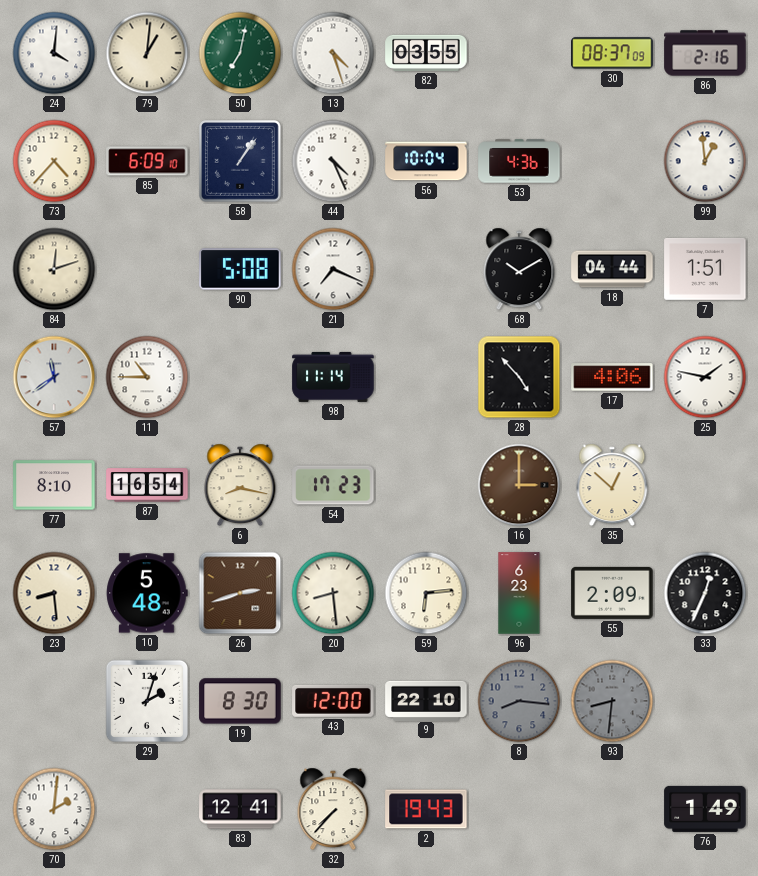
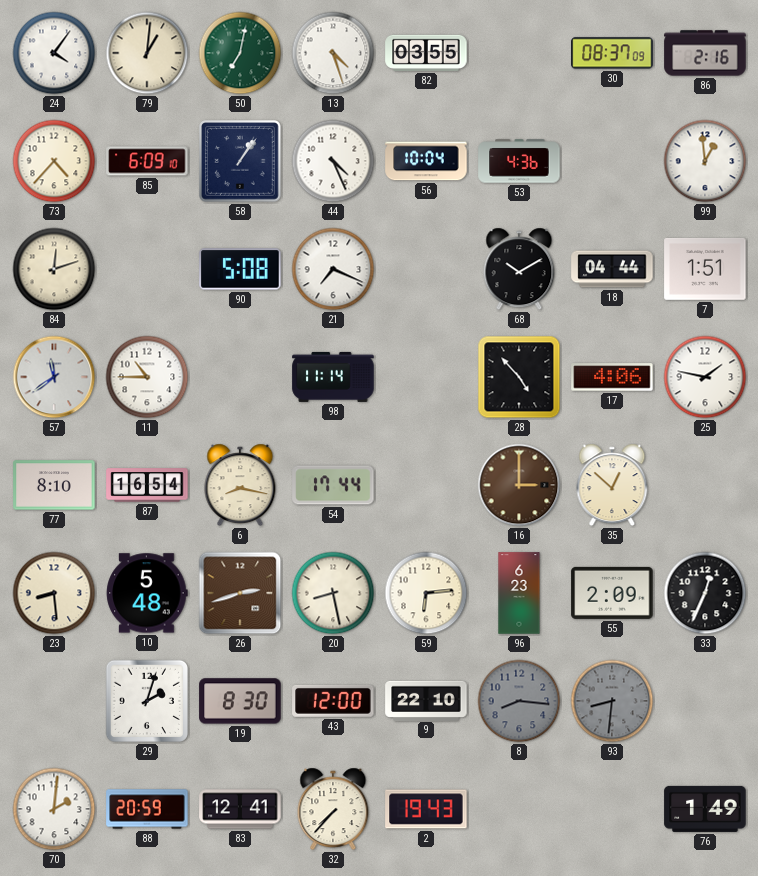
24: 4:01 -> 4:06
54: 17:23 -> 17:44
20: 8:29 -> 8:28
88: none -> 20:59
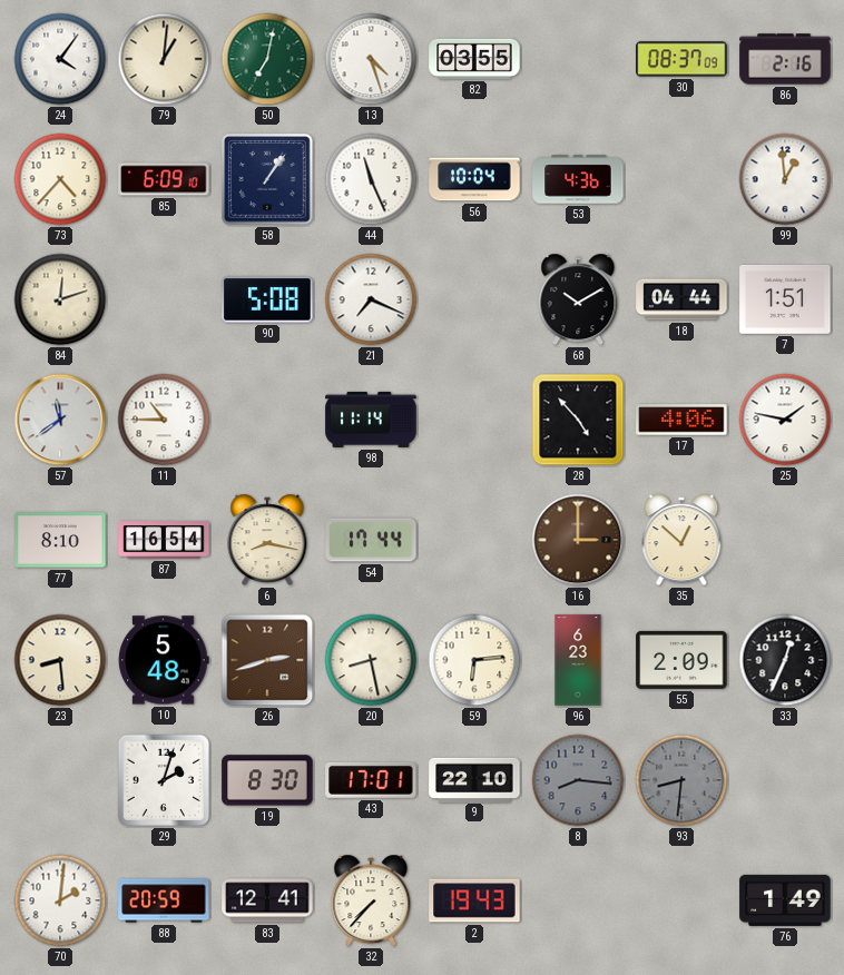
44: 4:26 -> 11:26
43: 12:00 -> 17:01
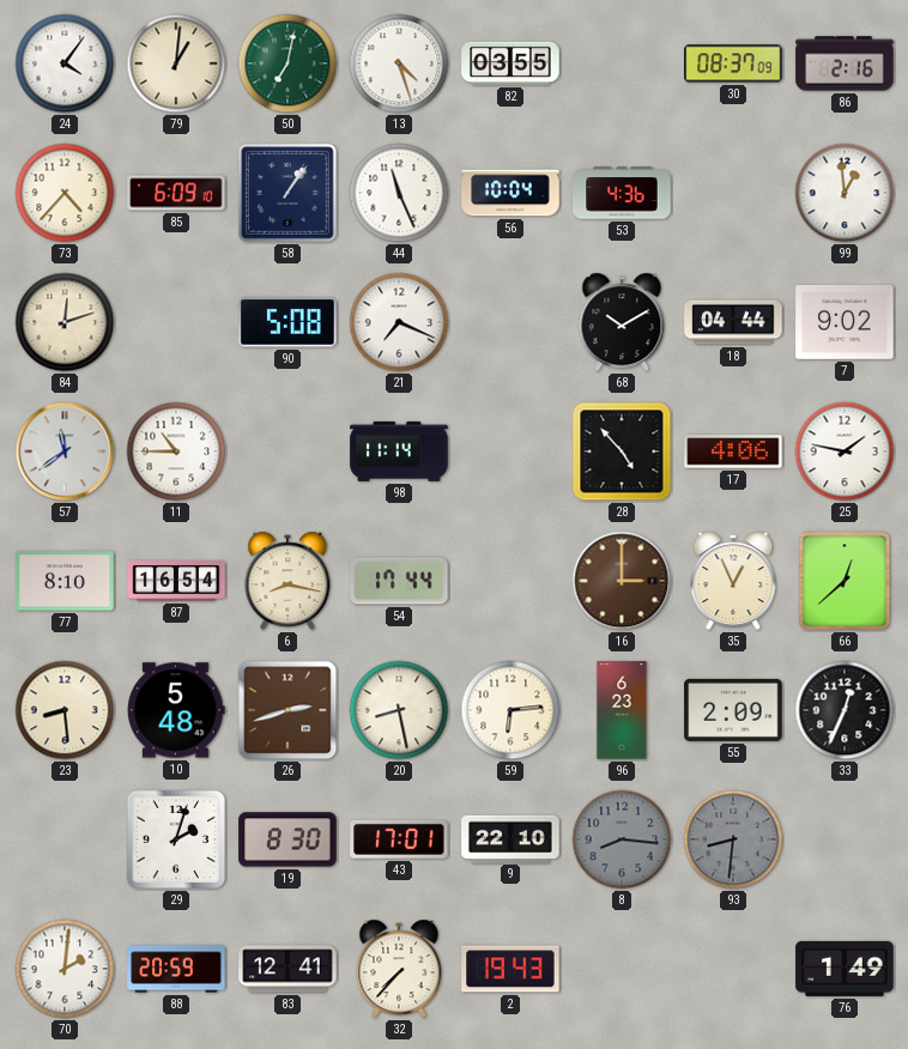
7: 1:51 -> 9:02
35: 12:52 -> 12:56
66: none -> 12:38
